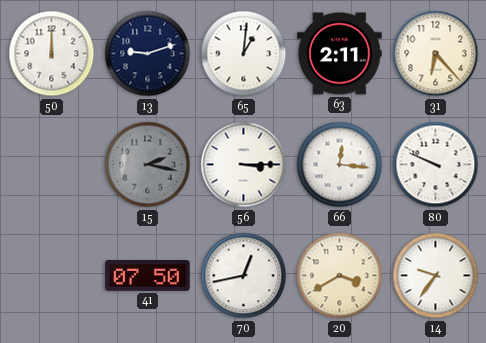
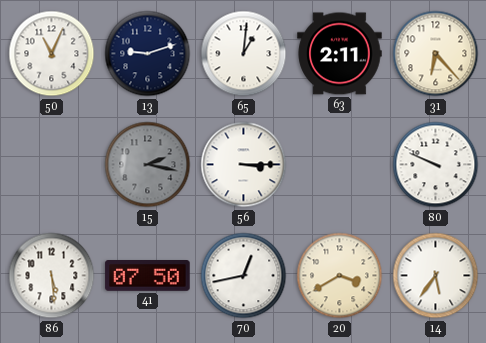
50: 12:00 -> 11:04
66: 12:16 -> none
86: none -> 5:29
14: 9:36 -> 5:36
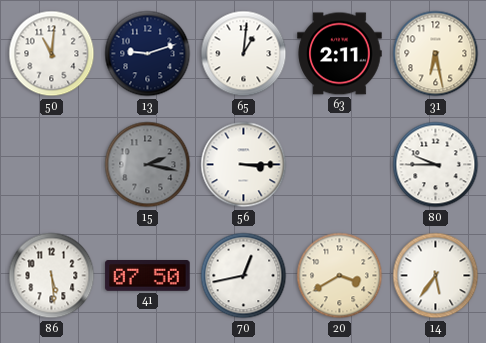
50: 11:04 -> 11:01
31: 6:23 -> 6:28
80: 9:49 -> 9:45
